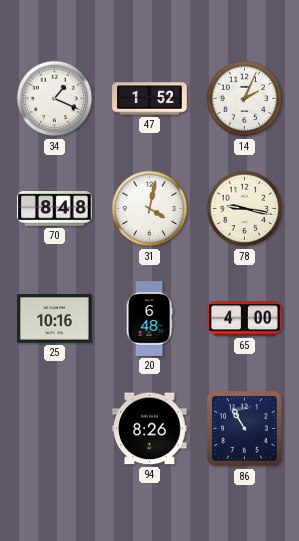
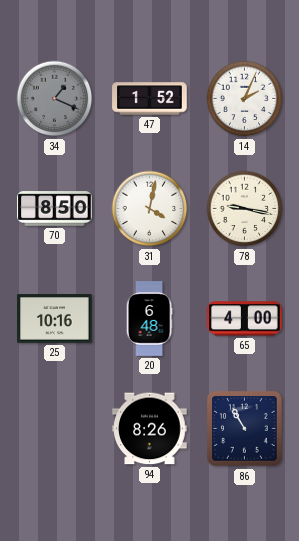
34 dial: white -> grey
70: 8:48 -> 8:50
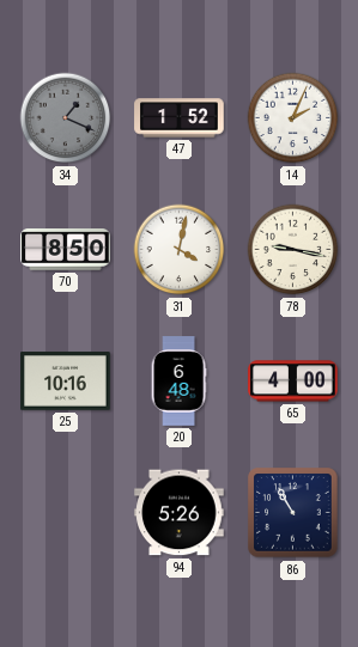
94: 8:26 -> 5:26
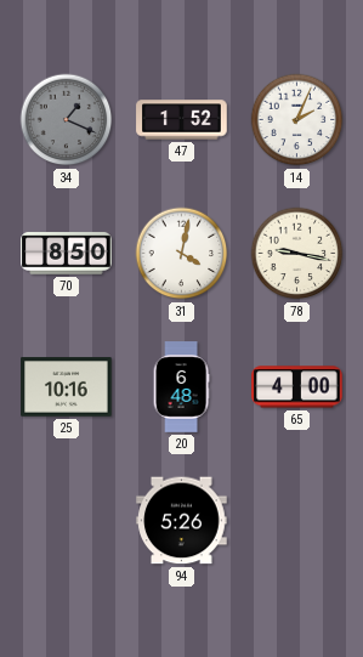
86: 10:55 -> none
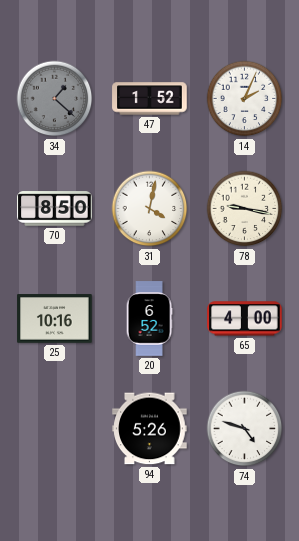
34: 1:19 -> 1:22
20: 6:48 -> 6:52
74: none -> 4:48
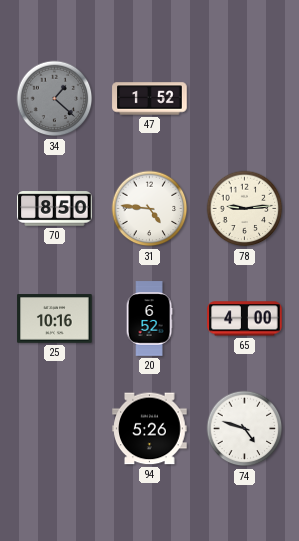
14: 2:04 -> none
31: 4:02 -> 4:46
78: 9:17 -> 9:14
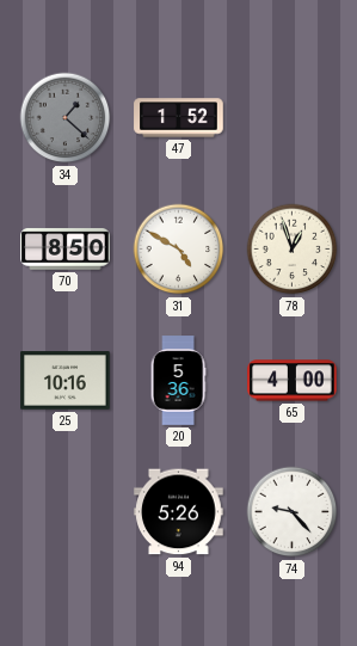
31: 4:46 -> 4:50
78: 9:14 -> 12:57
20: 6:52 -> 5:36
74: 4:48 -> 9:23
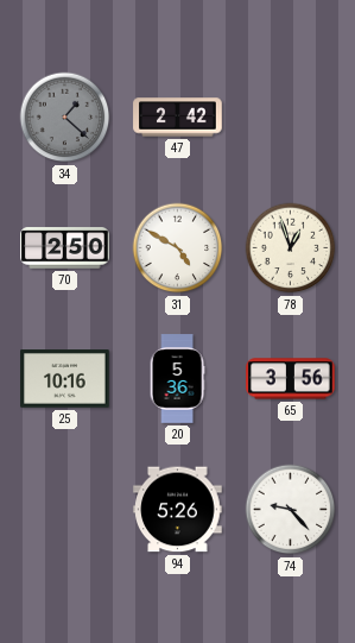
47: 1:52 -> 2:42
70: 8:50 -> 2:50
65: 4:00 -> 3:56
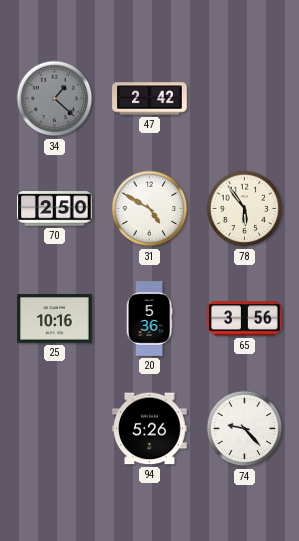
78: 12:57 -> 5:54
